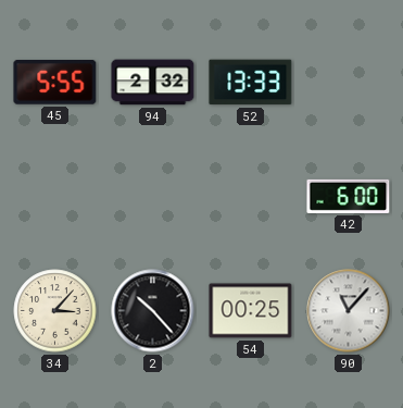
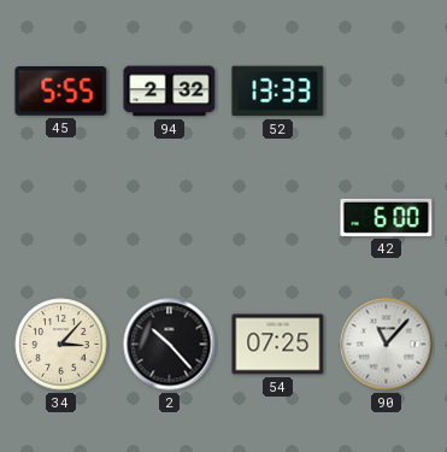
54: 00:25 -> 07:25
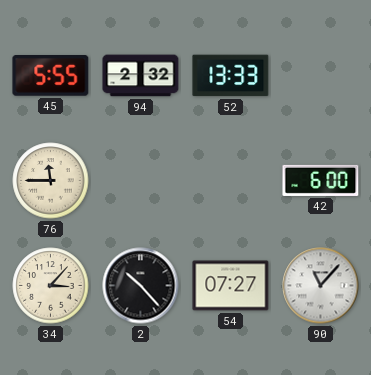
76: none -> 11:45
54: 07:25 -> 07:27
